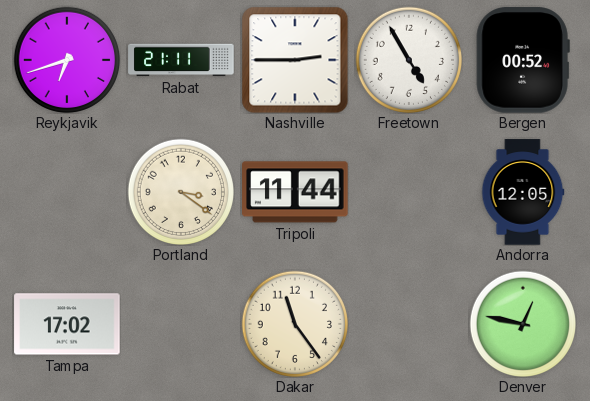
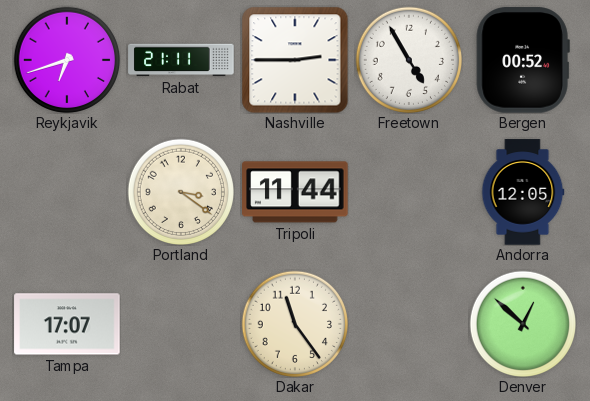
Tampa: 17:02 -> 17:07
Denver: 12:47 -> 12:52
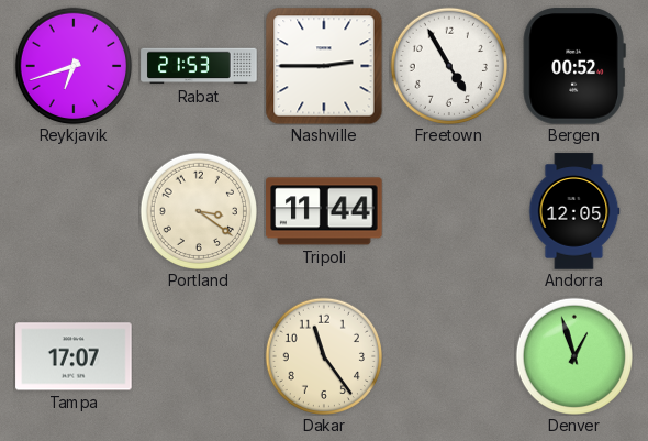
Rabat: 21:11 -> 21:53
Denver: 12:52 -> 12:57
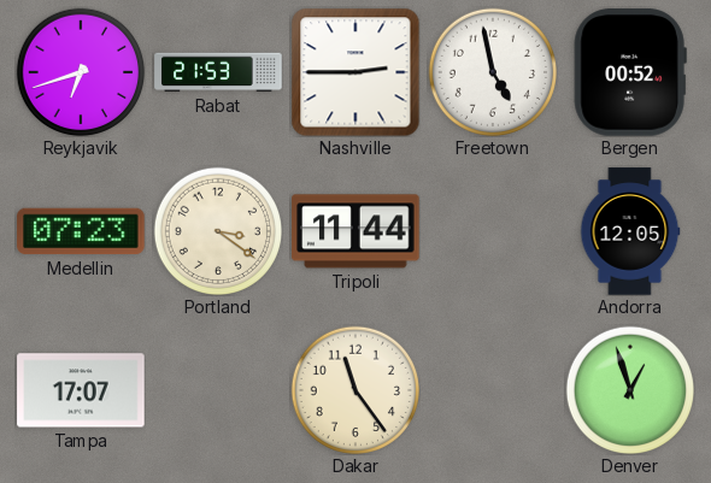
Freetown: 4:55 -> 4:58
Medellin: none -> 07:23
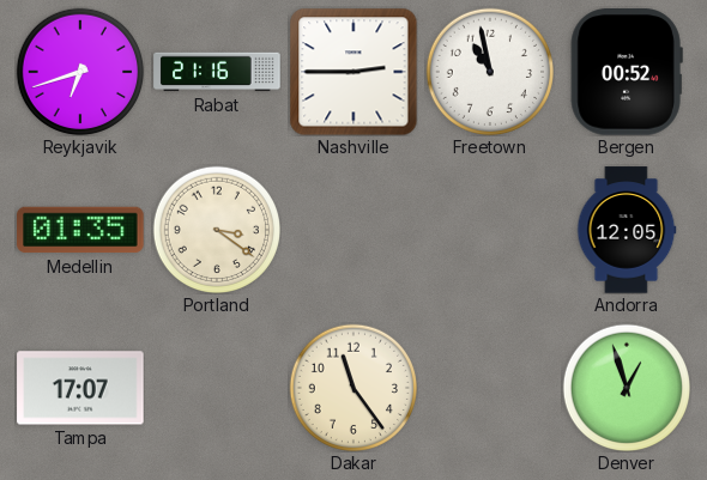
Rabat: 21:53 -> 21:16
Freetown: 4:58 -> 10:58
Medellin: 07:23 -> 01:35
Tripoli: 11:44 -> none
